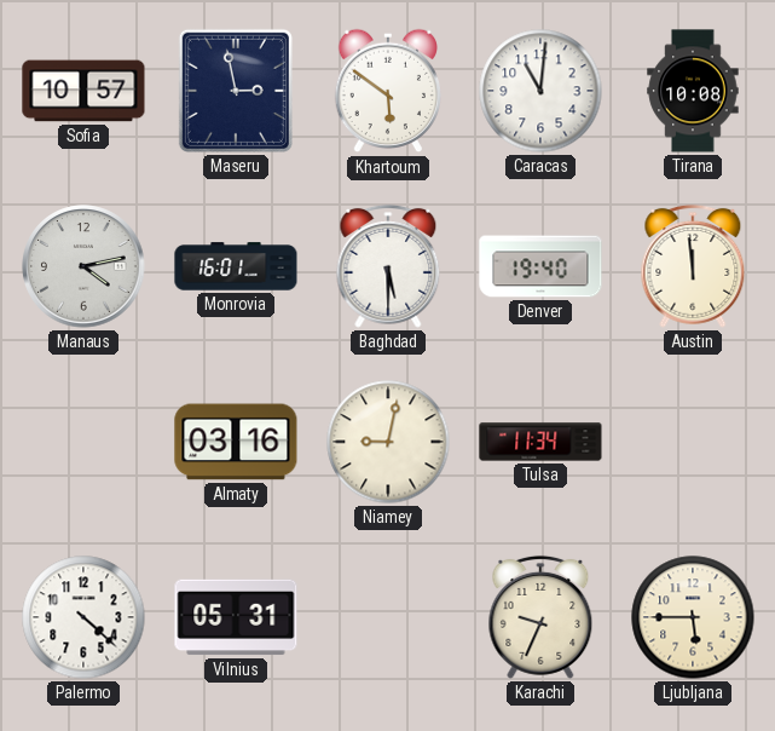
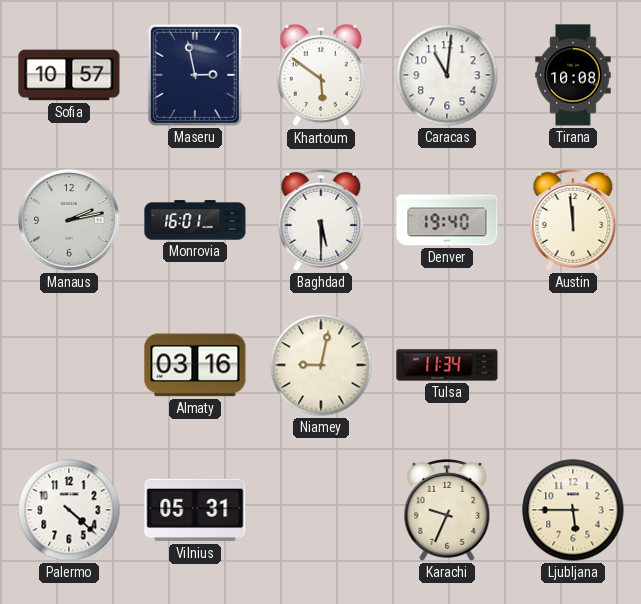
Manaus: 4:13 -> 2:13
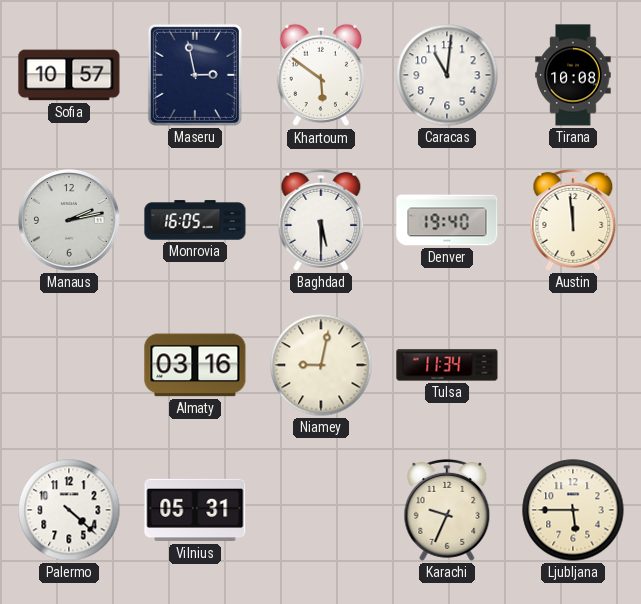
Monrovia: 16:01 -> 16:05
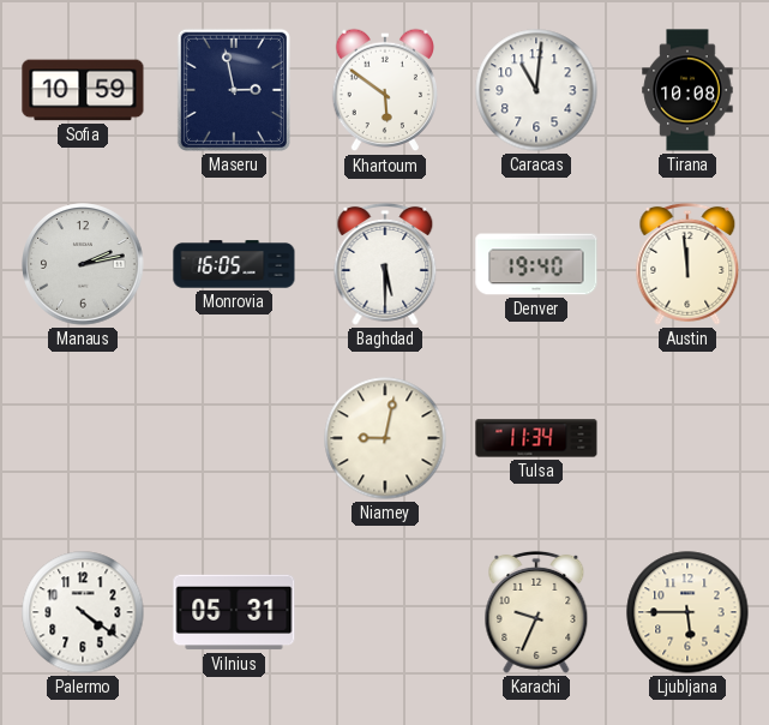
Sofia: 10:57 -> 10:59
Almaty: 03:16 -> none
Palermo: 4:22 -> 4:21
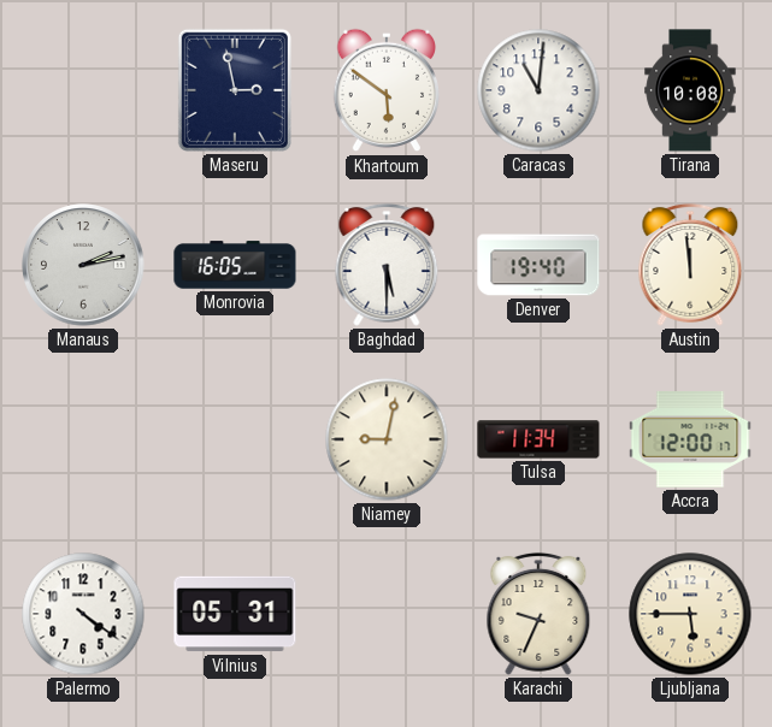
Sofia: 10:59 -> none
Accra: none -> 12:00
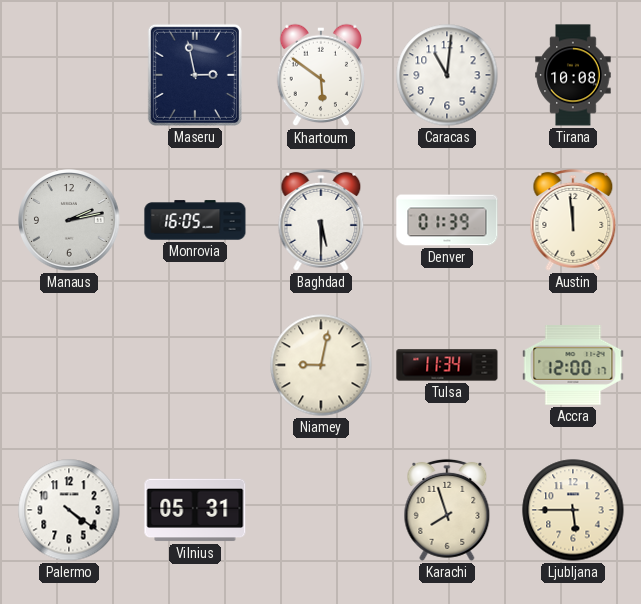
Denver: 19:40 -> 01:39
Karachi: 9:34 -> 7:57
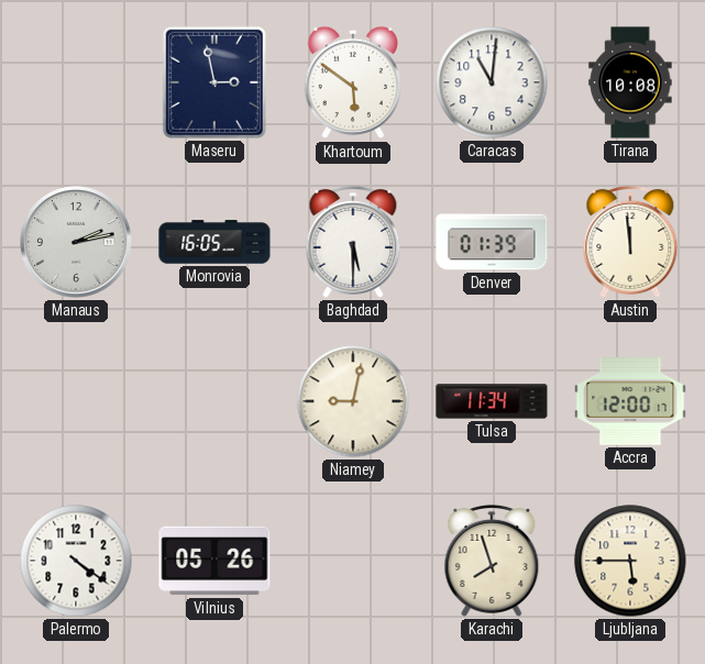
Vilnius: 05:31 -> 05:26
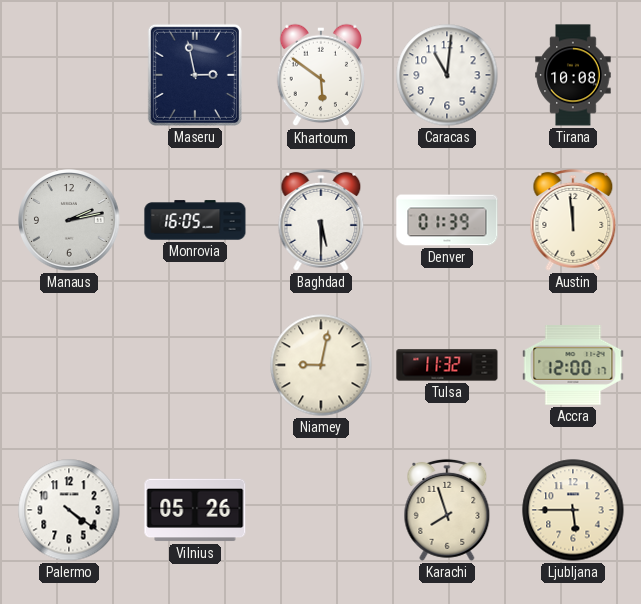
Tulsa: 11:34 -> 11:32
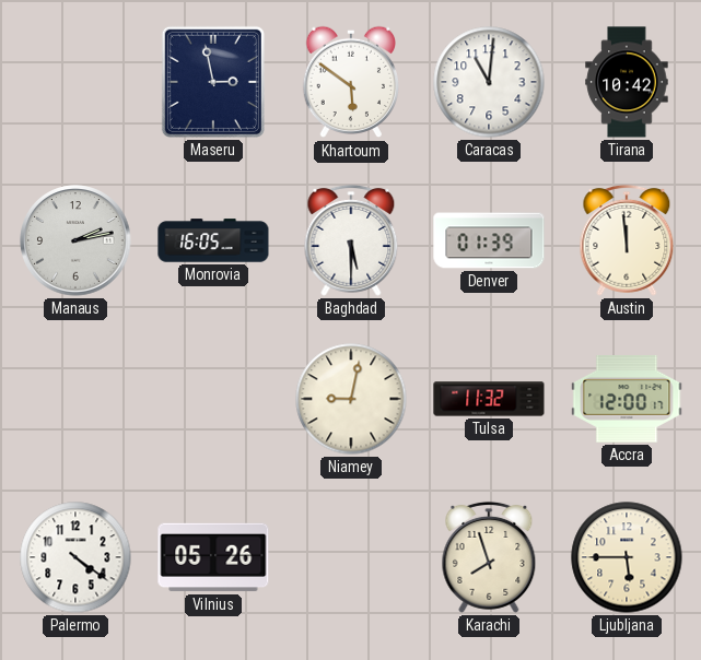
Tirana: 10:08 -> 10:42
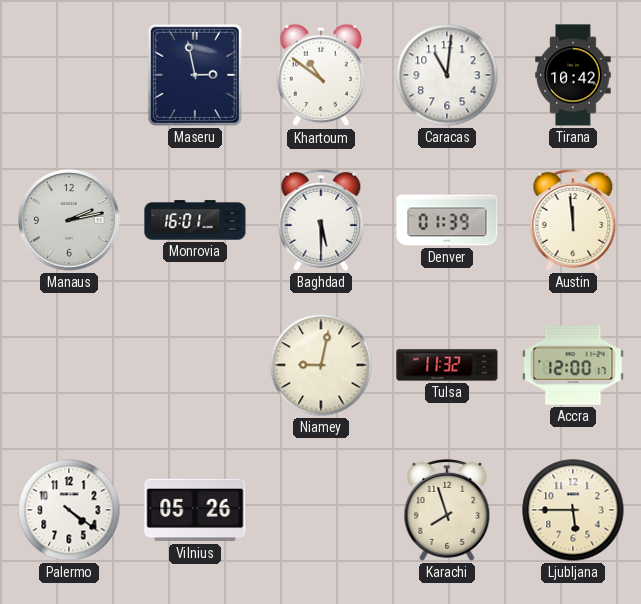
Khartoum: 5:51 -> 10:51
Monrovia: 16:05 -> 16:01
